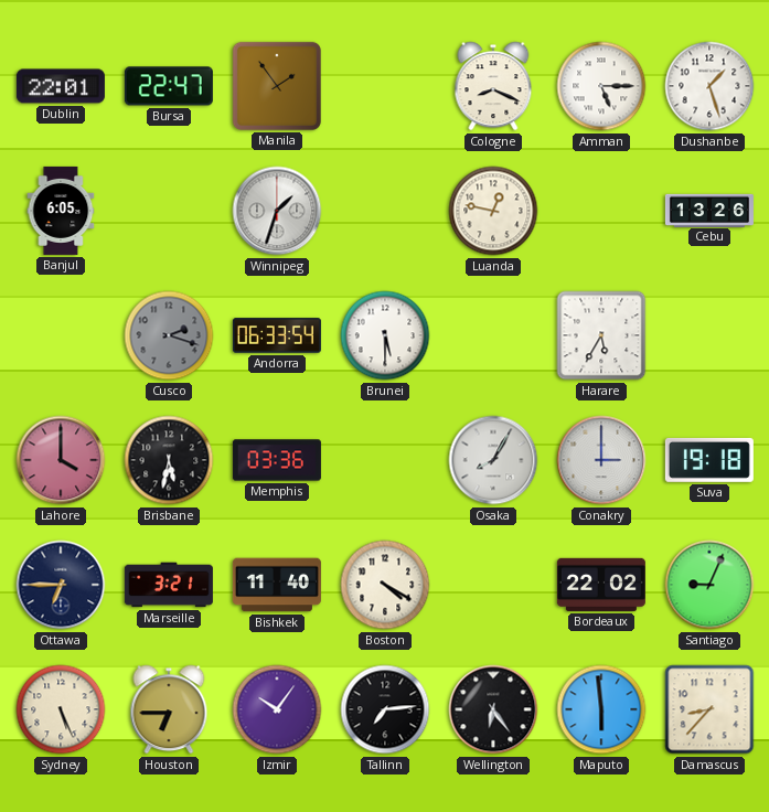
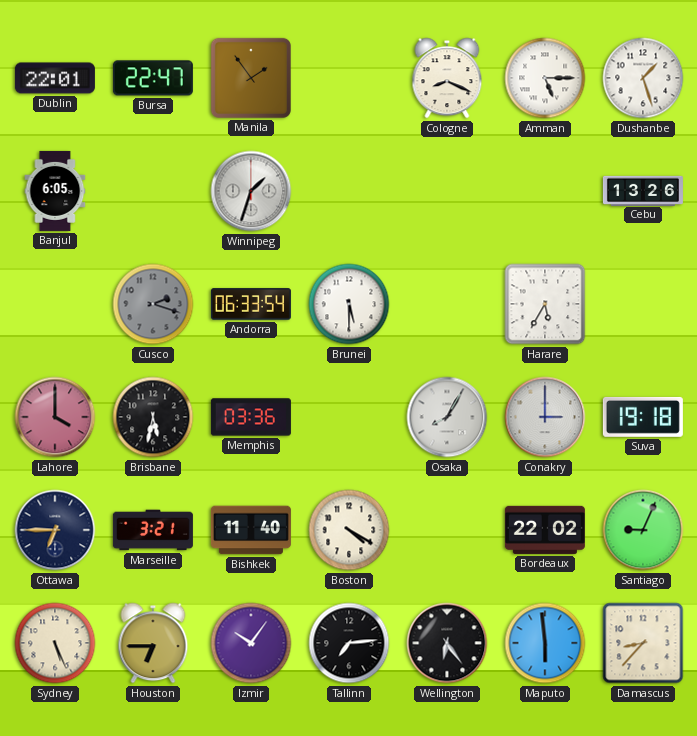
Luanda: 12:47 -> none
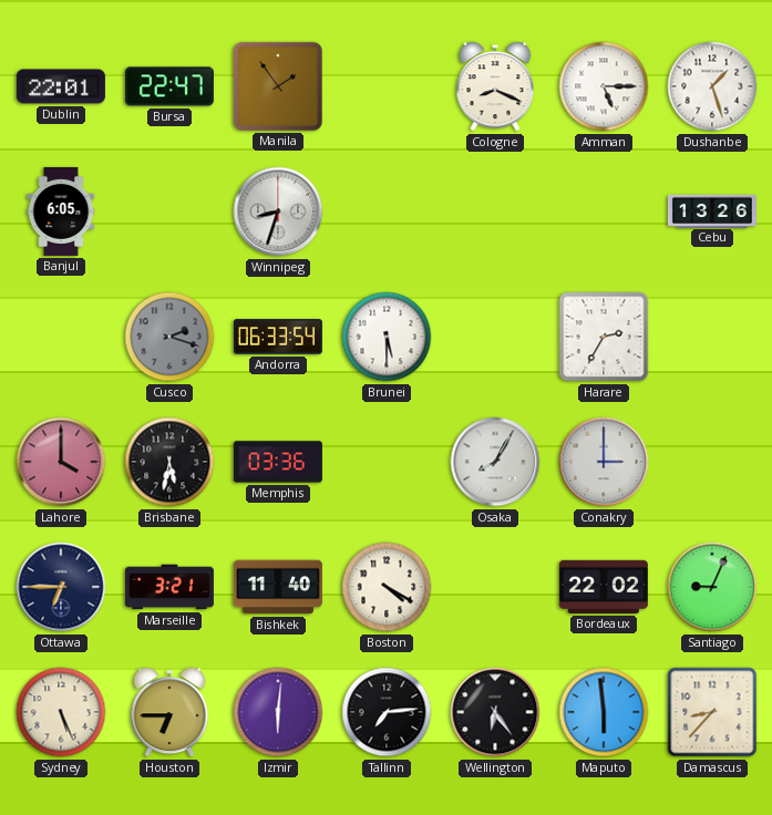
Winnipeg: 1:33 -> 8:33
Harare: 5:35 -> 2:35
Suva: 19:18 -> none
Izmir: 10:06 -> 6:01
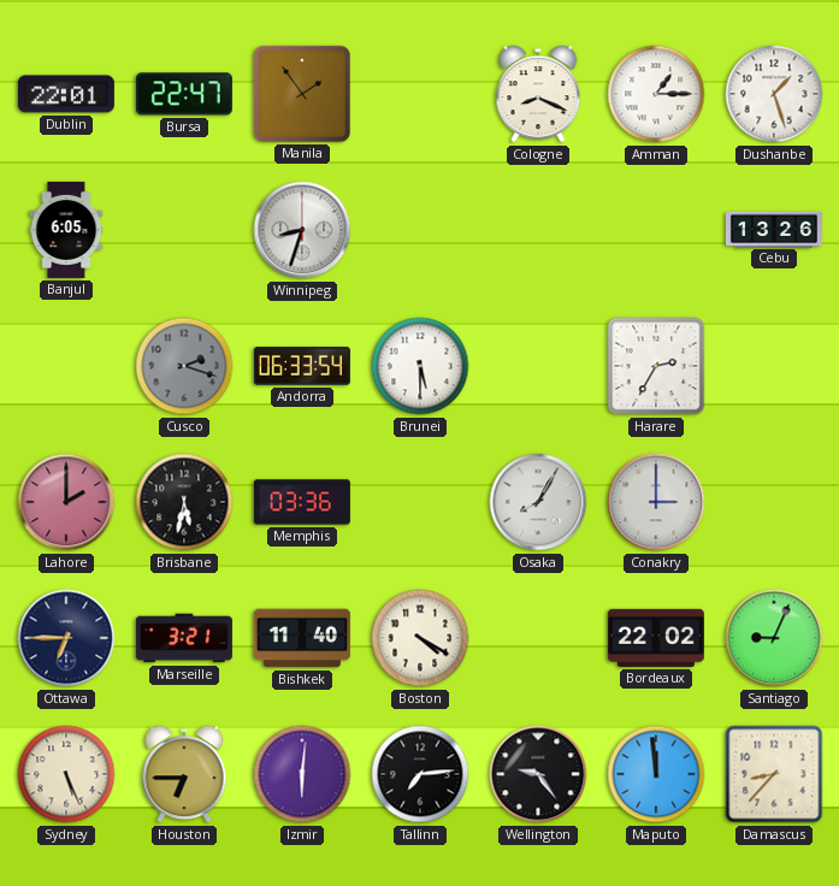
Amman: 5:15 -> 1:15
Lahore: 4:00 -> 2:00
Wellington: 6:24 -> 9:24
Maputo: 5:59 -> 11:59
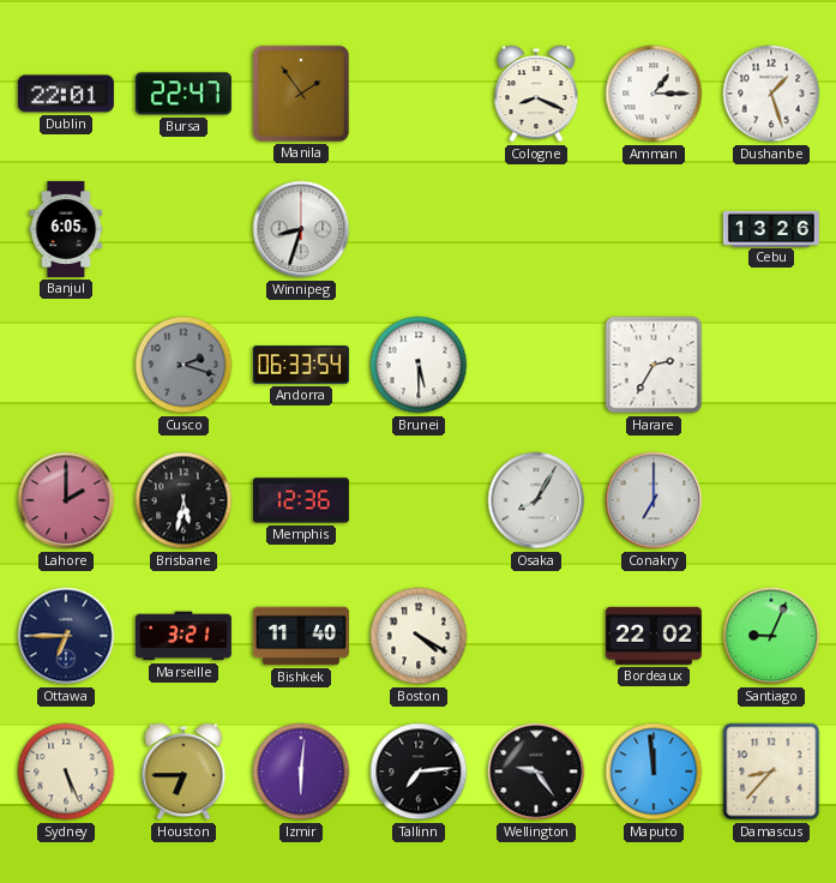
Memphis: 03:36 -> 12:36
Conakry: 3:00 -> 7:00
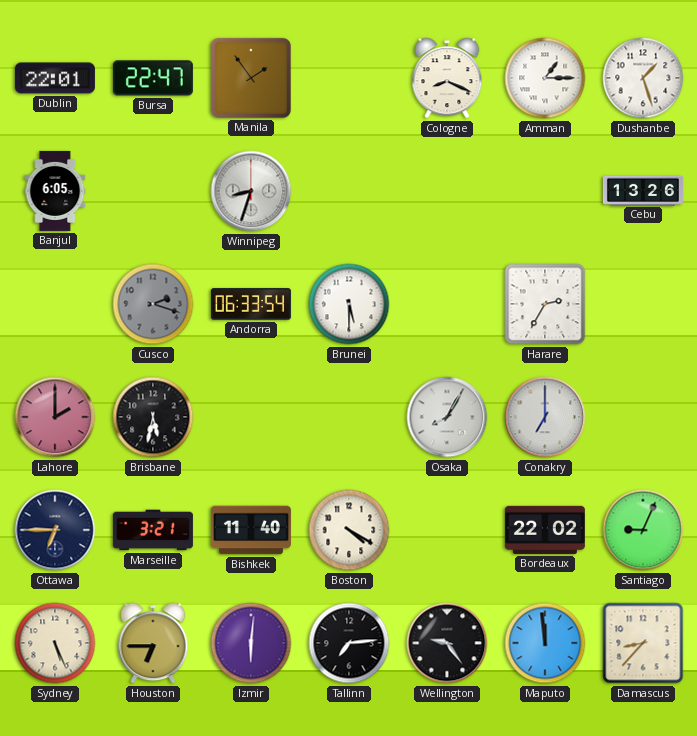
Memphis: 12:36 -> none
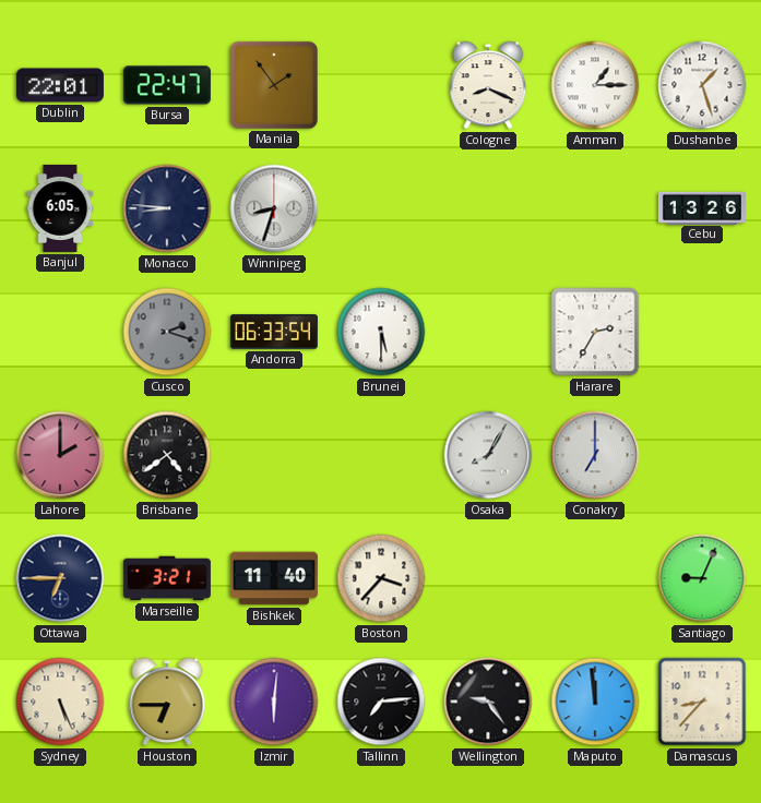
Monaco: none -> 8:46
Brisbane: 5:32 -> 4:39
Boston: 4:20 -> 3:37
Bordeaux: 22:02 -> none
